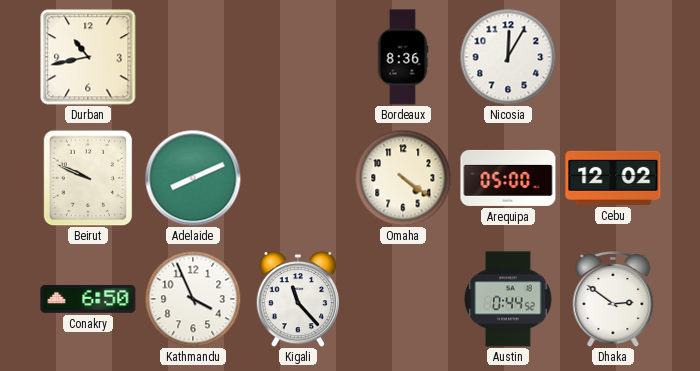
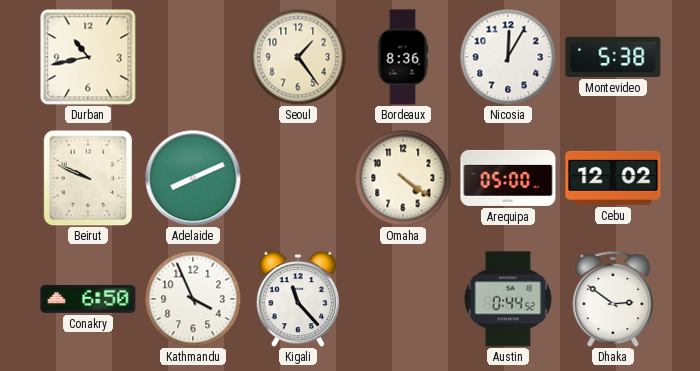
Seoul: none -> 1:24
Montevideo: none -> 5:38
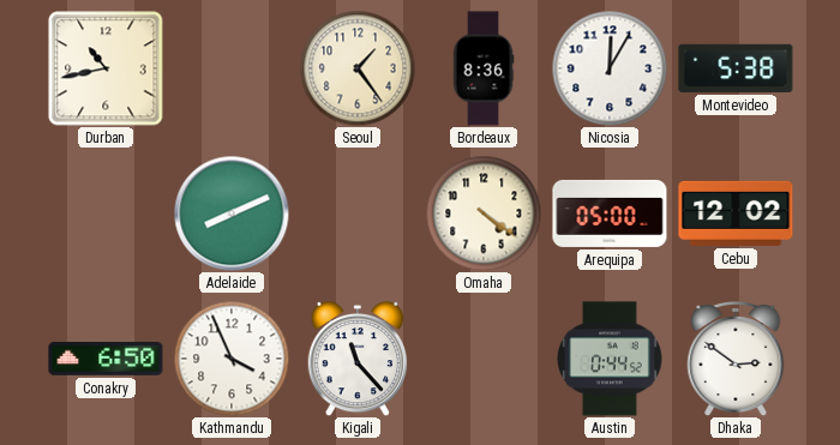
Beirut: 9:49 -> none
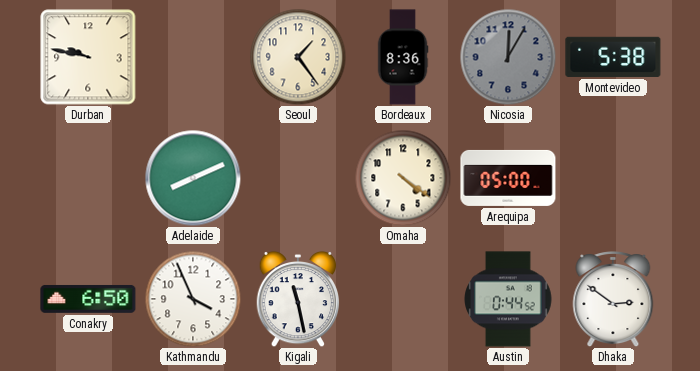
Durban: 10:43 -> 9:47
Nicosia dial: white -> grey
Cebu: 12:02 -> none
Kigali: 11:23 -> 11:28
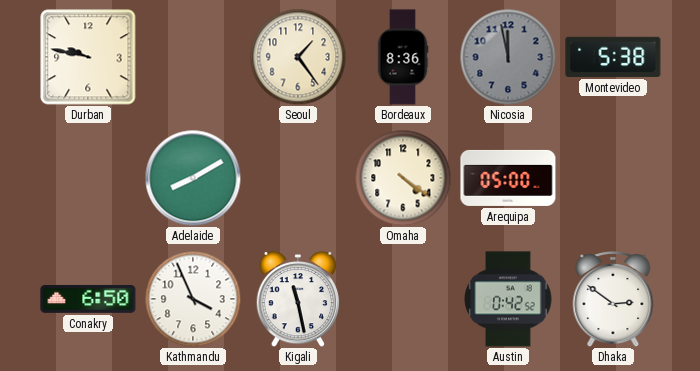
Nicosia: 12:05 -> 11:58
Adelaide: 8:11 -> 8:10
Austin: 0:44 -> 0:42
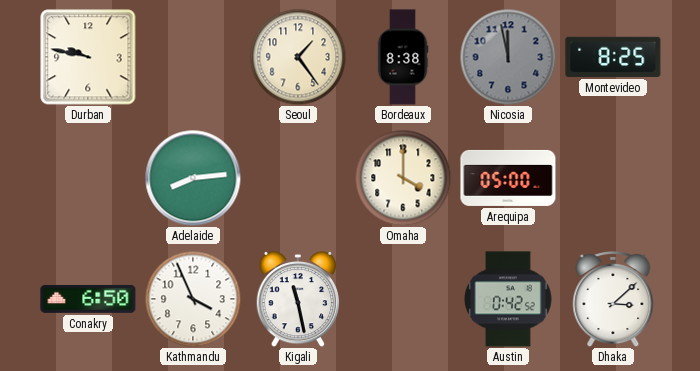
Bordeaux: 8:36 -> 8:38
Montevideo: 5:38 -> 8:25
Adelaide: 8:10 -> 8:14
Omaha: 4:21 -> 4:00
Dhaka: 2:51 -> 3:08
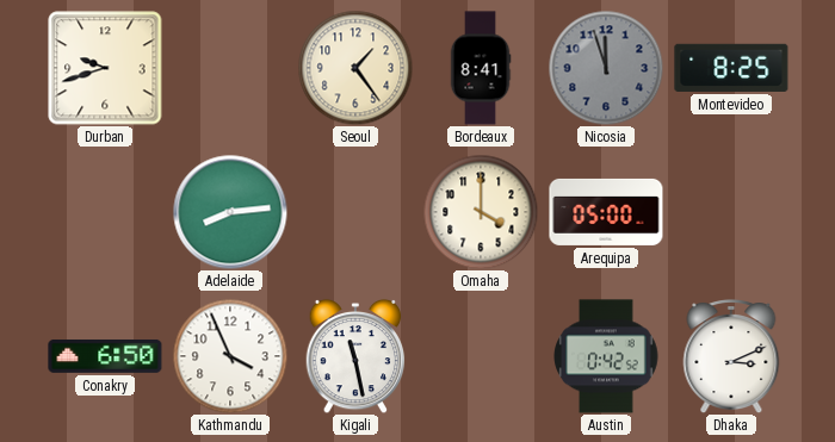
Durban: 9:47 -> 9:42
Bordeaux: 8:38 -> 8:41
Nicosia: 11:58 -> 11:57
Dhaka: 3:08 -> 3:11
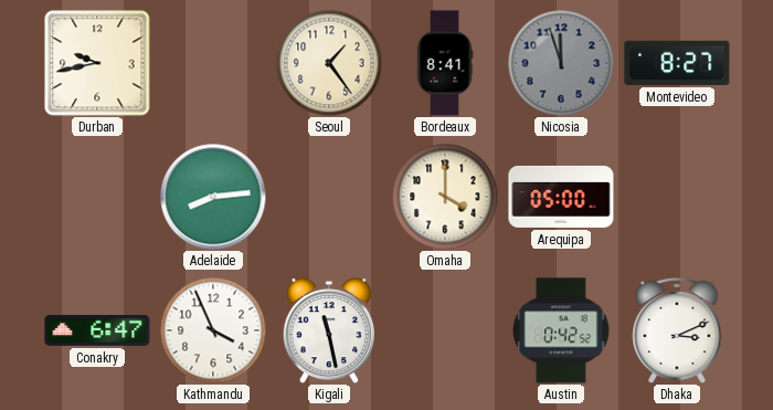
Durban: 9:42 -> 9:43
Montevideo: 8:25 -> 8:27
Conakry: 6:50 -> 6:47
